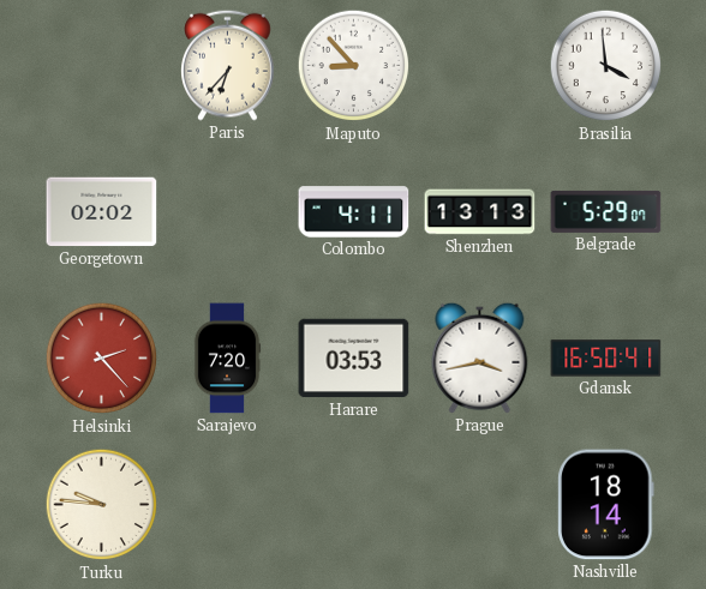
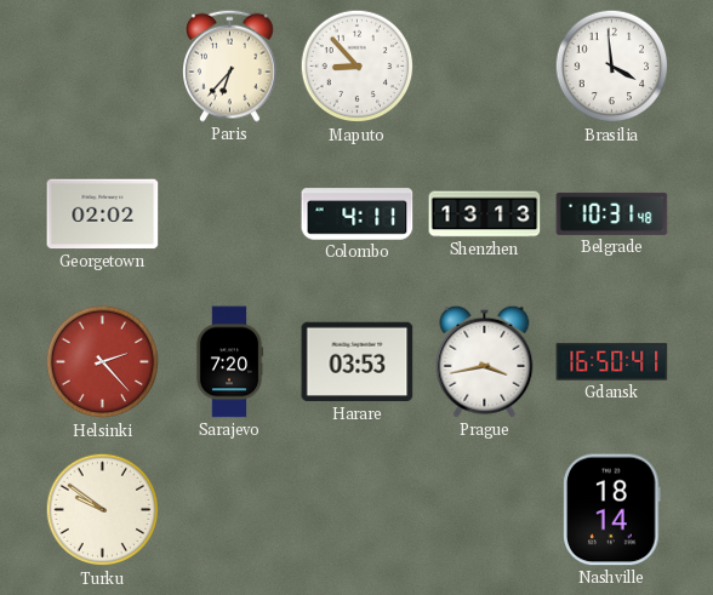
Belgrade: 5:29 -> 10:31
Turku: 9:46 -> 9:51
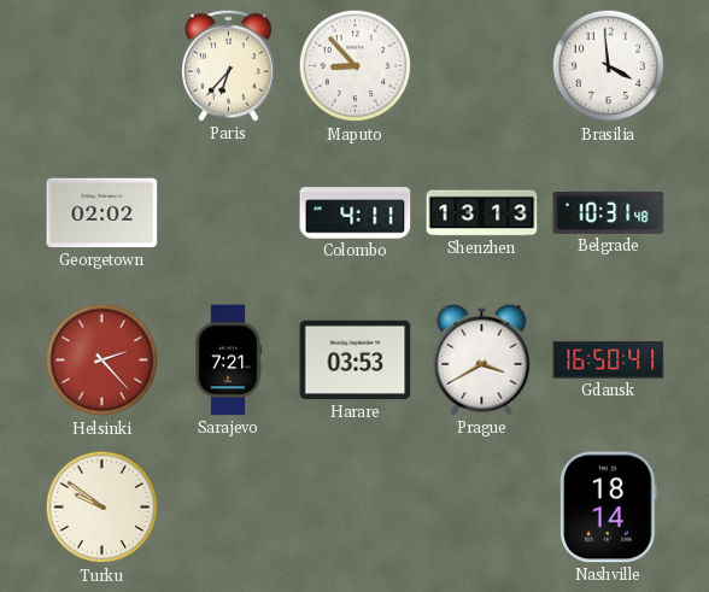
Sarajevo: 7:20 -> 7:21
Prague: 3:43 -> 3:40
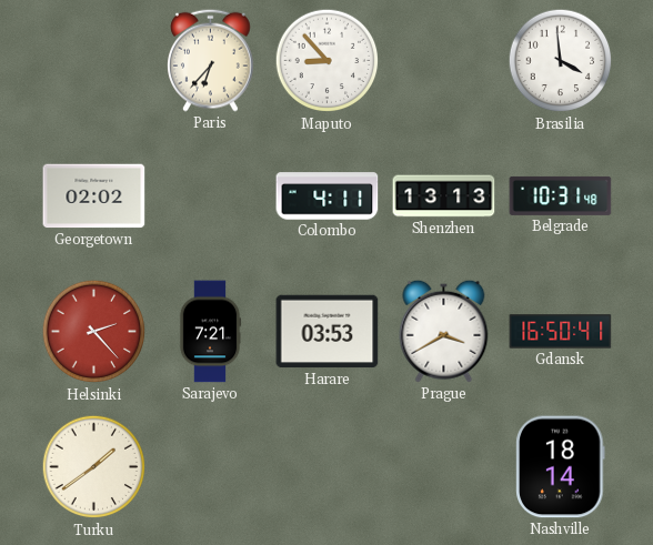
Turku: 9:51 -> 1:39
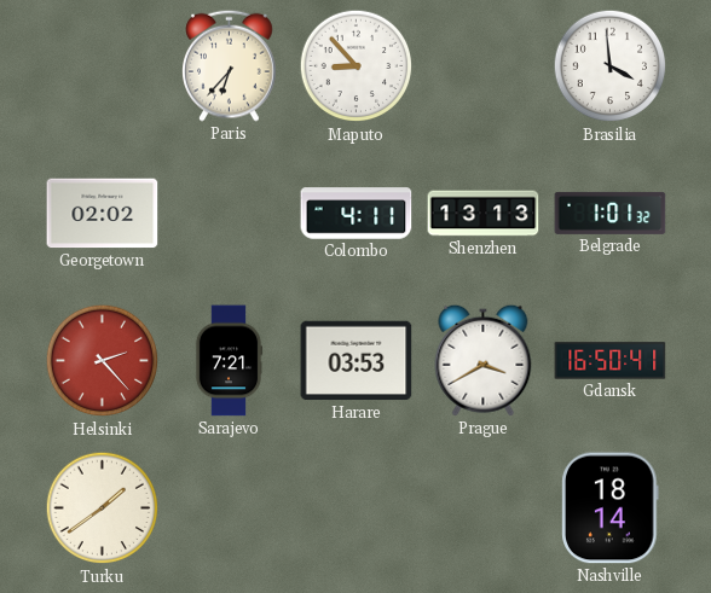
Belgrade: 10:31 -> 1:01
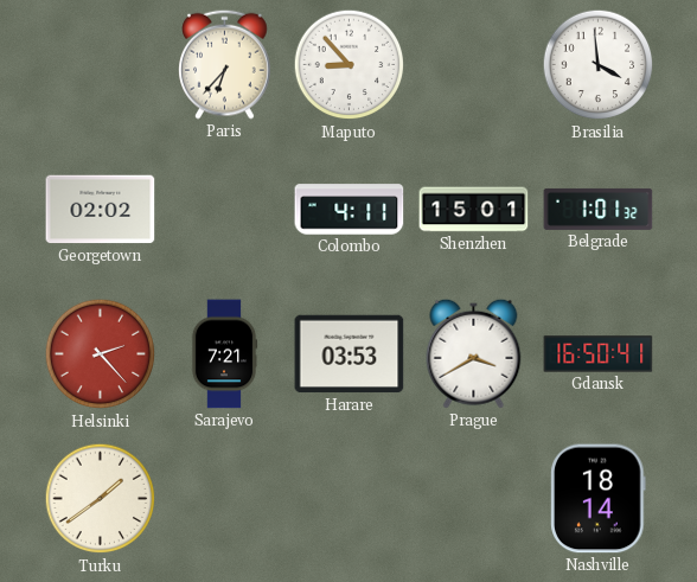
Shenzhen: 13:13 -> 15:01
